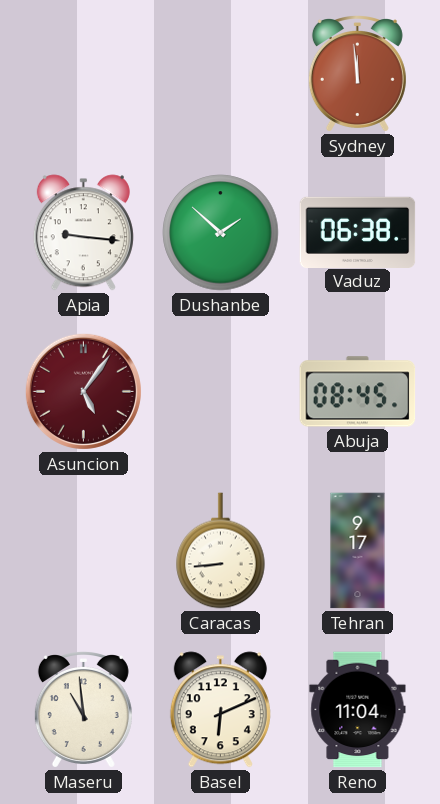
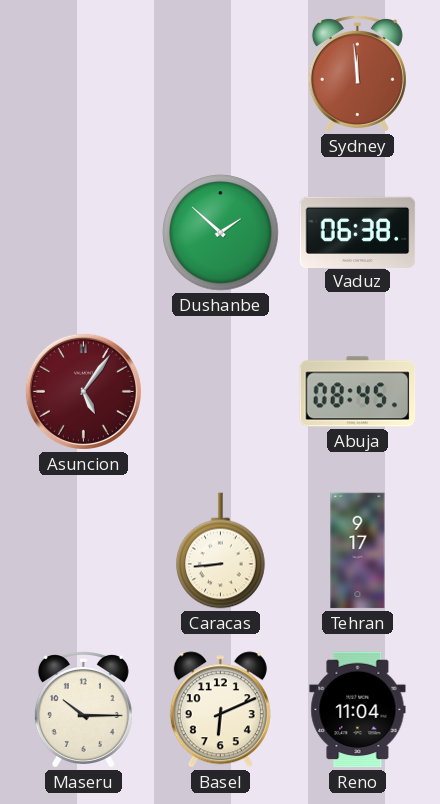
Apia: 9:16 -> none
Maseru: 10:59 -> 10:15
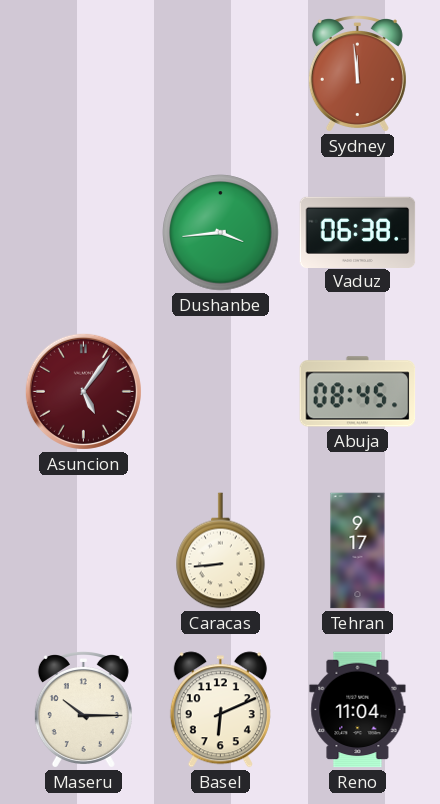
Dushanbe: 1:52 -> 3:44
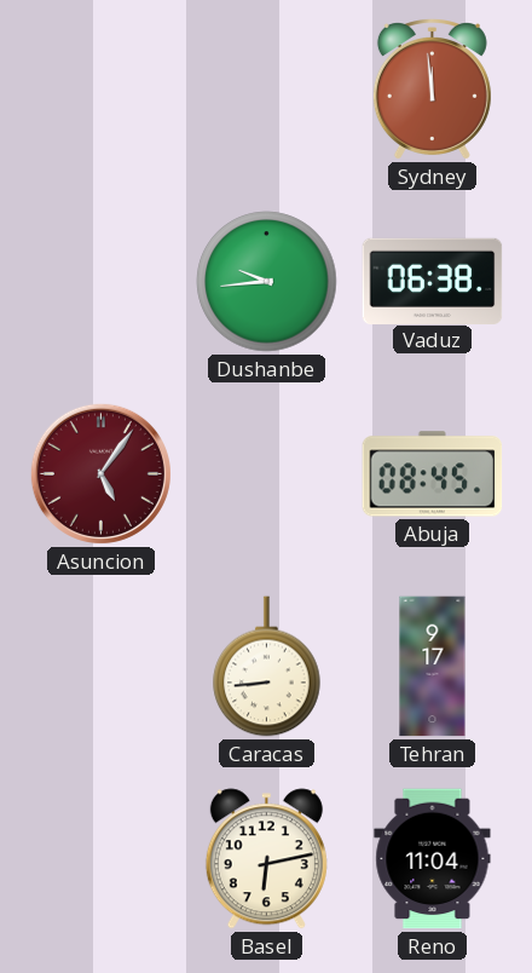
Dushanbe: 3:44 -> 9:44
Maseru: 10:15 -> none
Basel: 6:11 -> 6:13
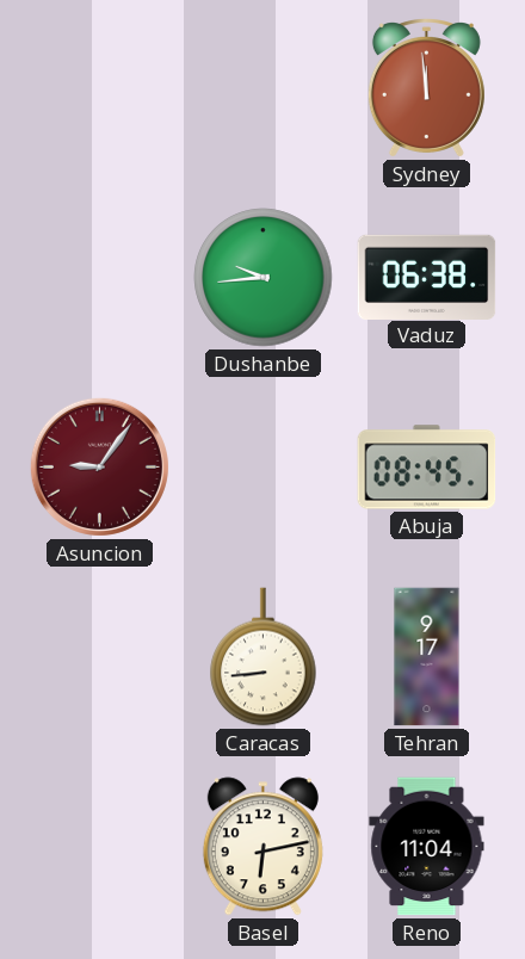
Asuncion: 5:06 -> 9:06
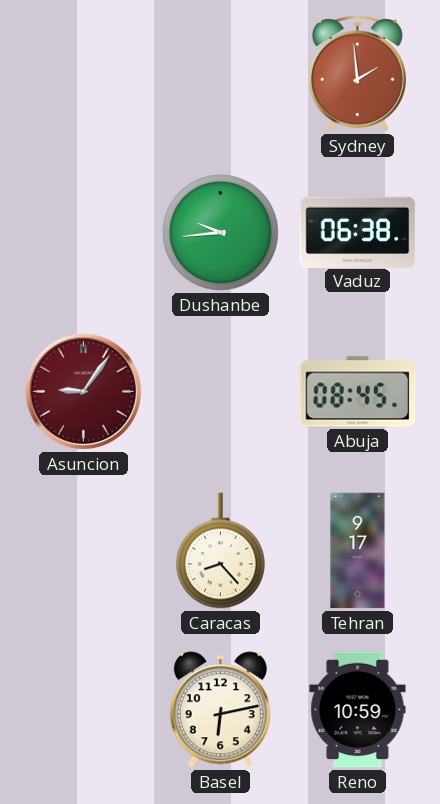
Sydney: 11:59 -> 1:59
Caracas: 8:44 -> 8:23
Reno: 11:04 -> 10:59
